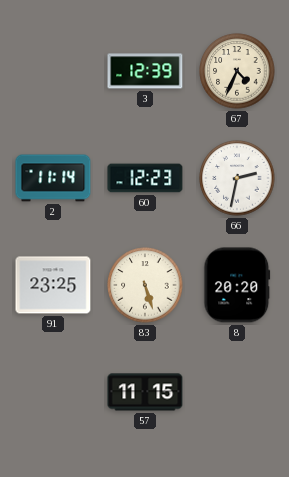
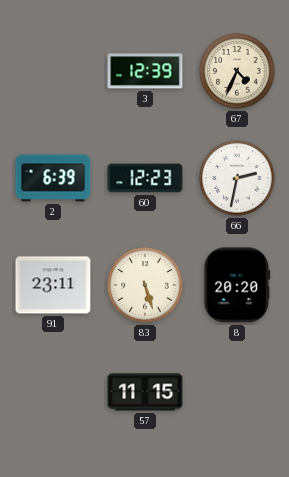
2: 11:14 -> 6:39
91: 23:25 -> 23:11
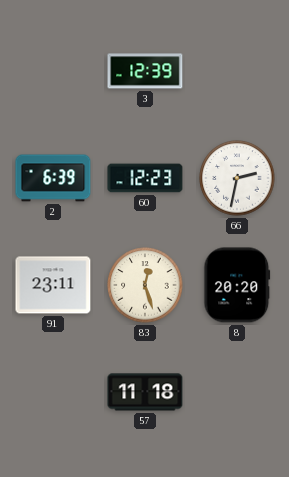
67: 4:34 -> none
83: 5:27 -> 12:27
57: 11:15 -> 11:18
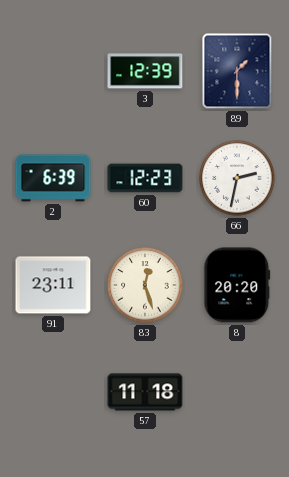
89: none -> 1:30
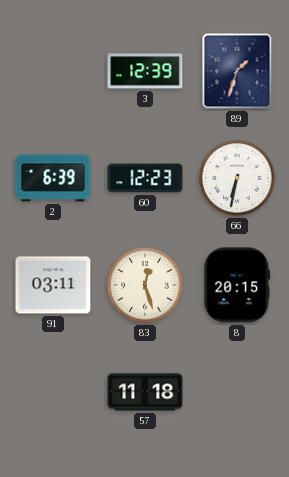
89: 1:30 -> 1:33
66: 2:32 -> 6:32
91: 23:11 -> 03:11
8: 20:20 -> 20:15
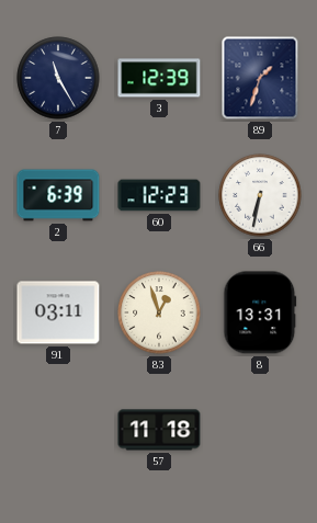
7: none -> 11:25
83: 12:27 -> 12:57
8: 20:15 -> 13:31
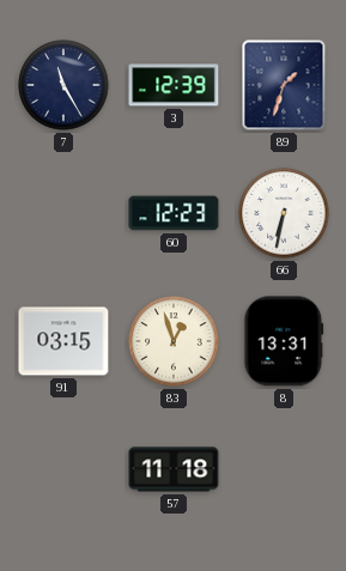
2: 6:39 -> none
91: 03:11 -> 03:15
